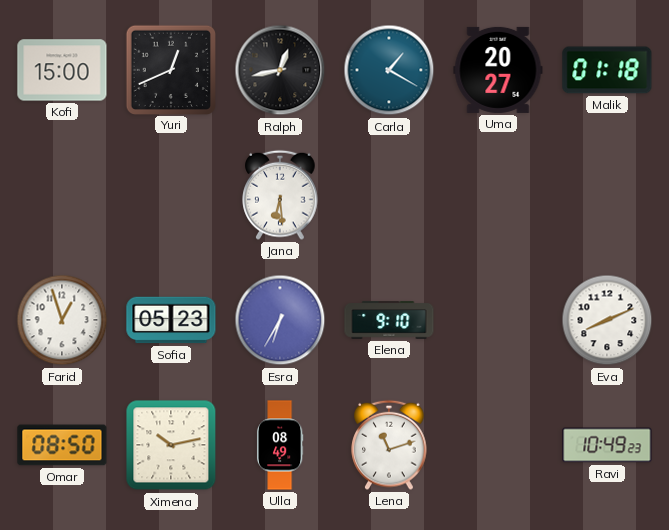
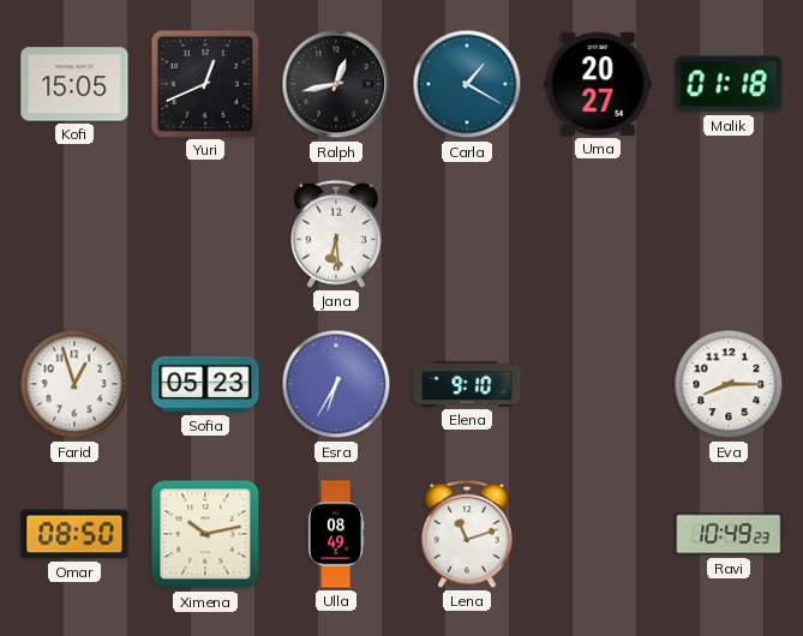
Kofi: 15:00 -> 15:05
Eva: 8:11 -> 8:15
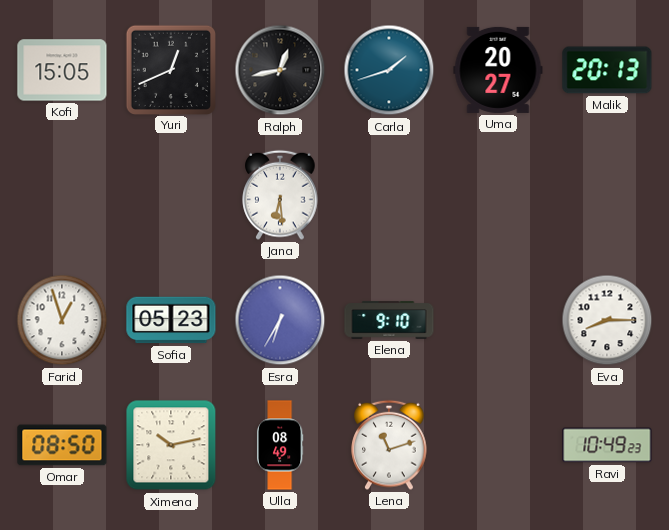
Carla: 1:20 -> 1:42
Malik: 01:18 -> 20:13
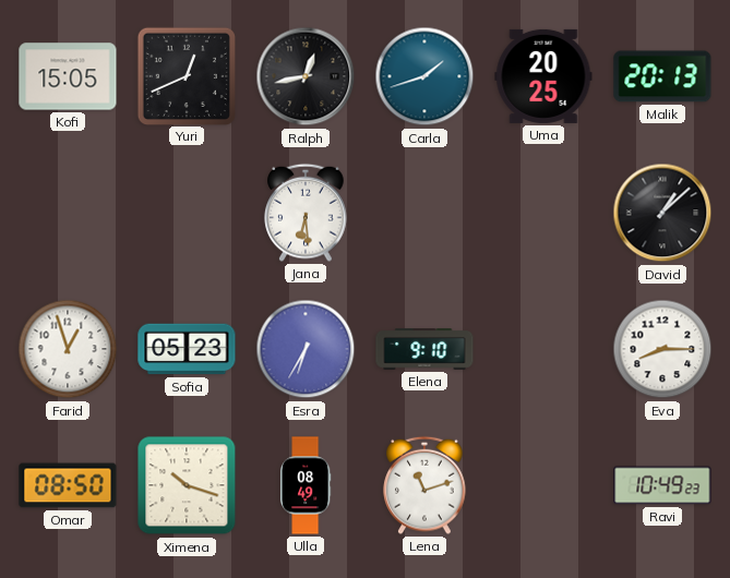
Uma: 20:27 -> 20:25
David: none -> 1:08
Ximena: 10:13 -> 10:18
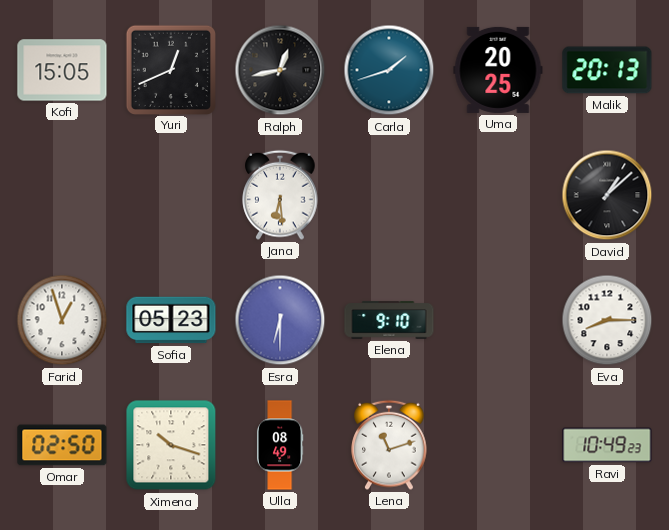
Esra: 6:35 -> 6:30
Omar: 08:50 -> 02:50
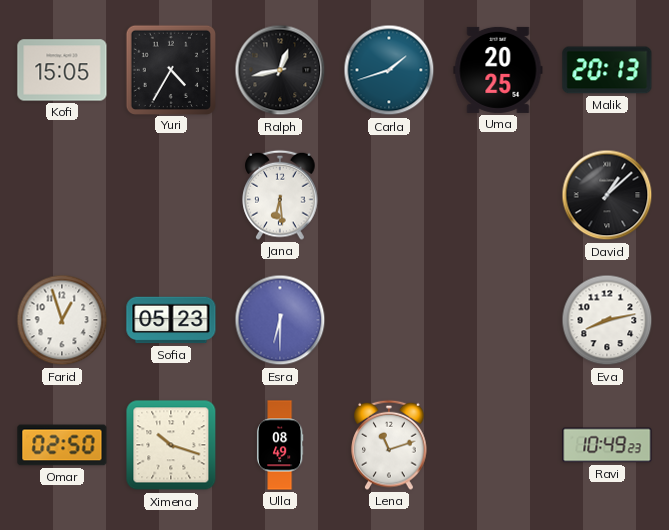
Yuri: 12:41 -> 4:35
Elena: 9:10 -> none
Eva: 8:15 -> 8:13
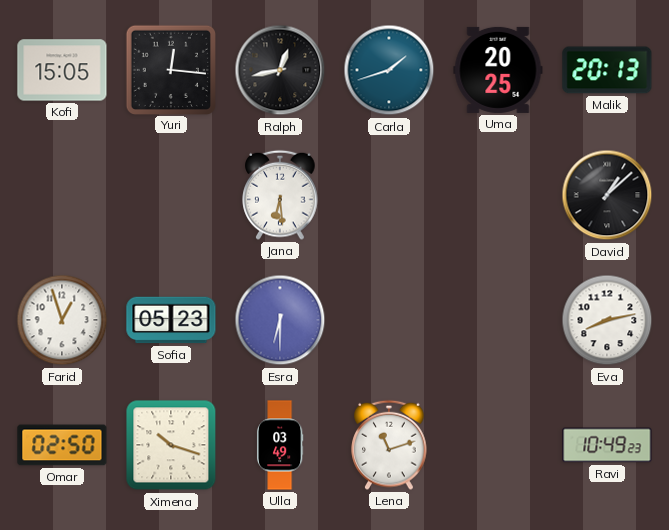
Yuri: 4:35 -> 12:16
Ulla: 08:49 -> 03:49
